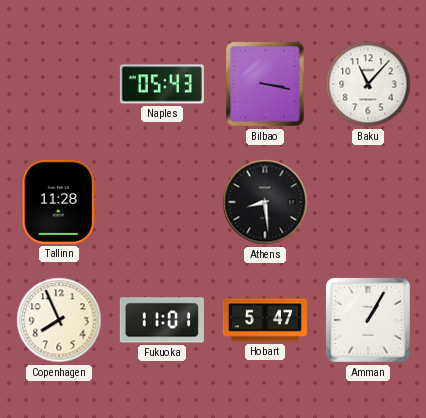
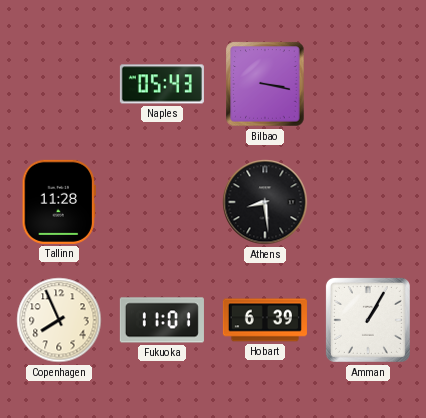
Baku: 11:07 -> none
Hobart: 5:47 -> 6:39
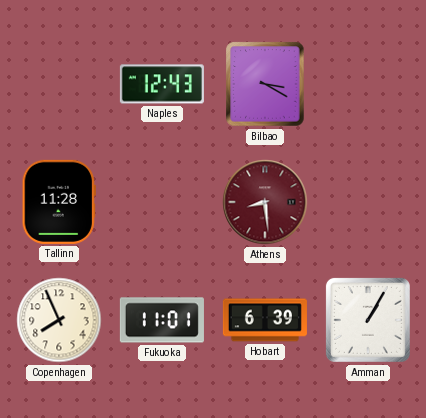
Naples: 05:43 -> 12:43
Bilbao: 3:17 -> 3:20
Athens dial: black -> burgundy
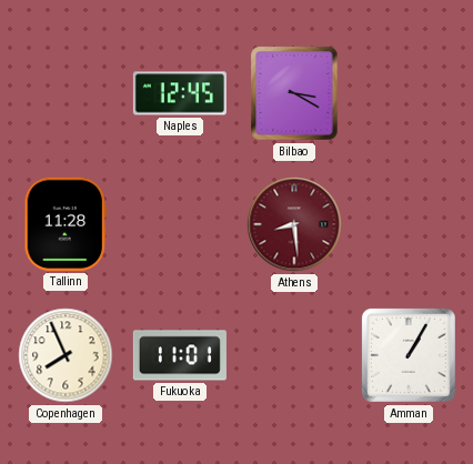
Naples: 12:43 -> 12:45
Hobart: 6:39 -> none
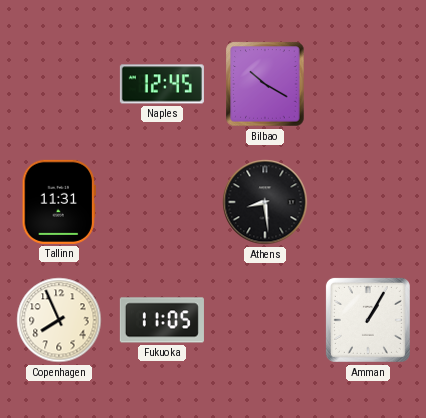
Bilbao: 3:20 -> 10:20
Tallinn: 11:28 -> 11:31
Athens dial: burgundy -> black
Fukuoka: 11:01 -> 11:05
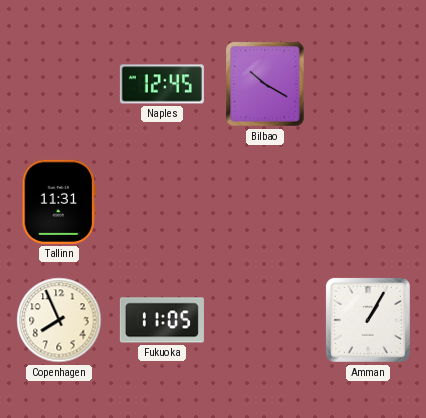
Athens: 8:29 -> none
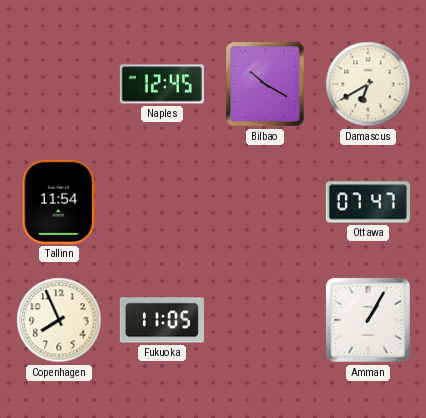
Damascus: none -> 6:40
Tallinn: 11:31 -> 11:54
Ottawa: none -> 07:47
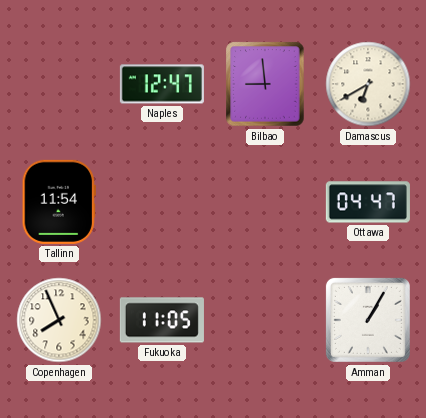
Naples: 12:45 -> 12:47
Bilbao: 10:20 -> 8:59
Ottawa: 07:47 -> 04:47
